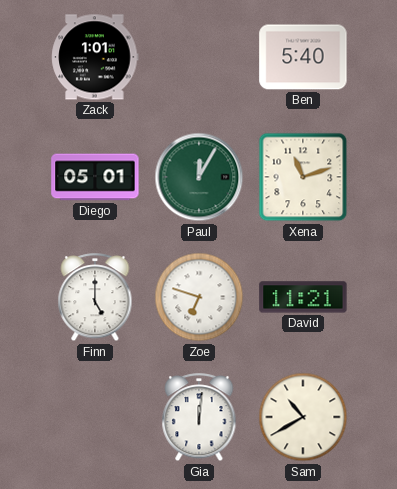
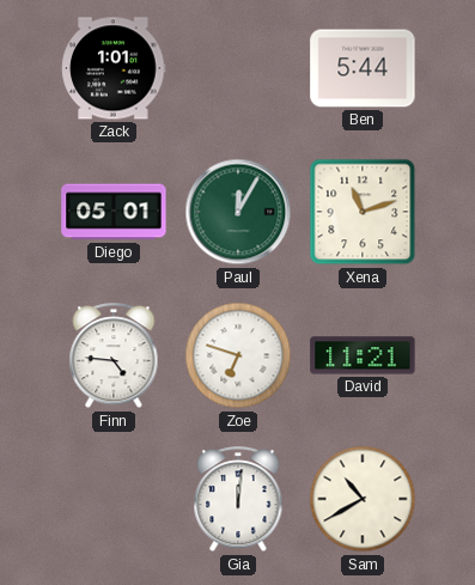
Ben: 5:40 -> 5:44
Finn: 5:00 -> 4:46
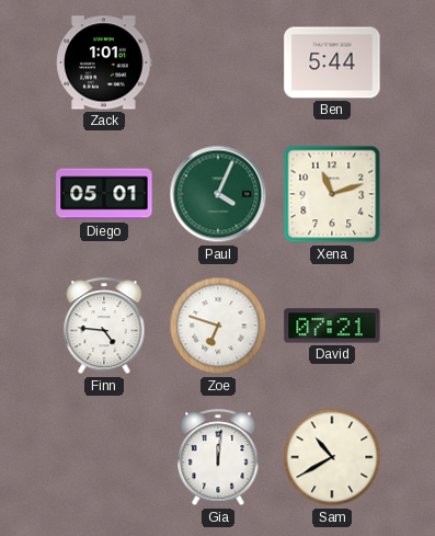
Paul: 12:05 -> 4:04
David: 11:21 -> 07:21
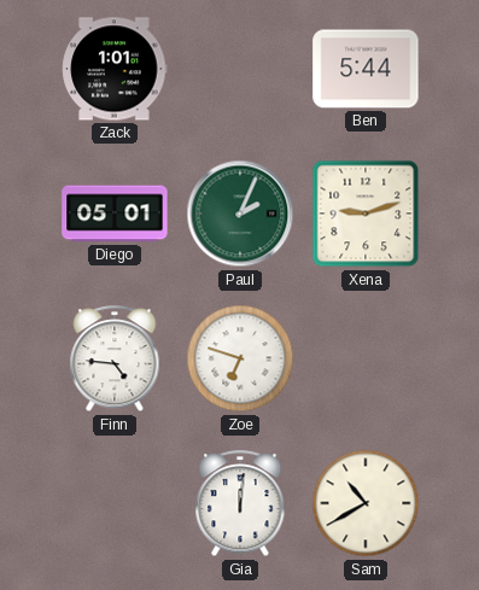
Paul: 4:04 -> 2:04
Xena: 11:12 -> 9:12
David: 07:21 -> none
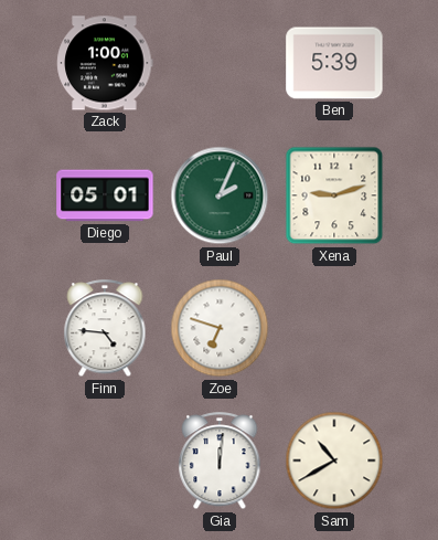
Zack: 1:01 -> 1:00
Ben: 5:44 -> 5:39
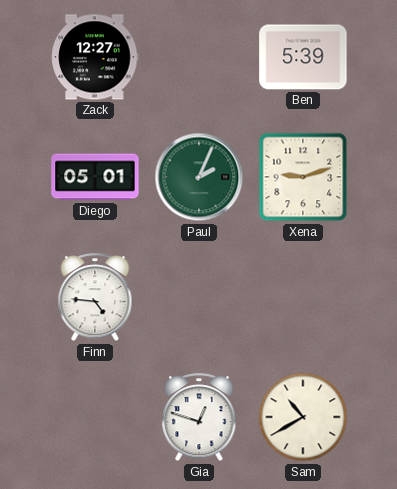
Zack: 1:00 -> 12:27
Zoe: 6:48 -> none
Gia: 12:01 -> 12:48
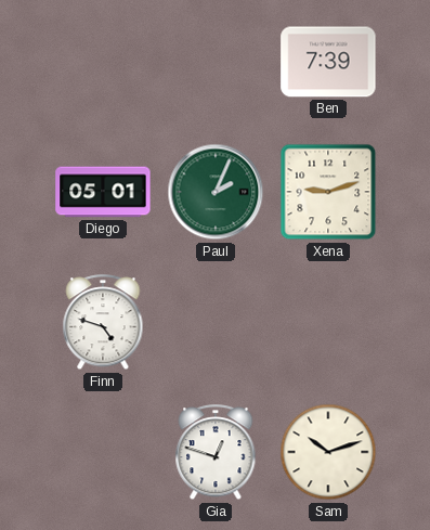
Zack: 12:27 -> none
Ben: 5:39 -> 7:39
Finn: 4:46 -> 4:48
Sam: 10:40 -> 10:12
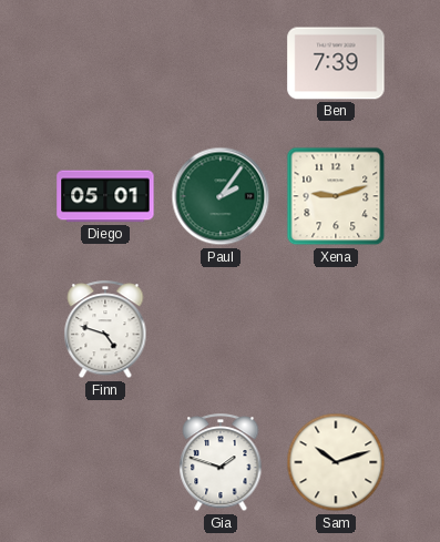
Paul: 2:04 -> 2:06
Gia: 12:48 -> 1:48
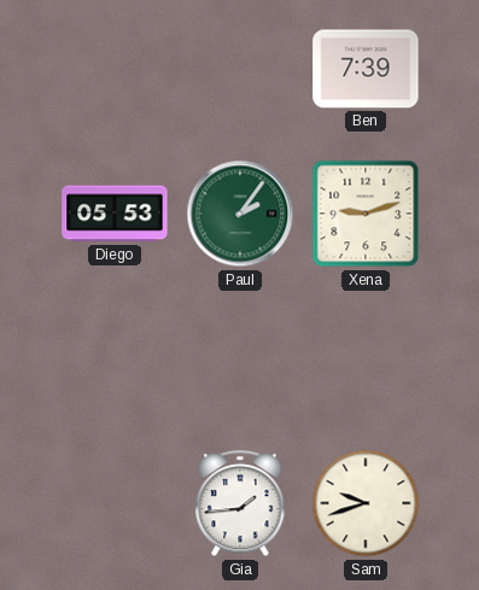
Diego: 05:01 -> 05:53
Finn: 4:48 -> none
Gia: 1:48 -> 1:44
Sam: 10:12 -> 9:42
